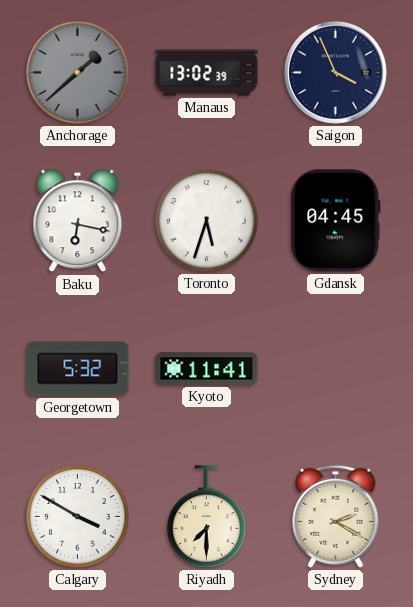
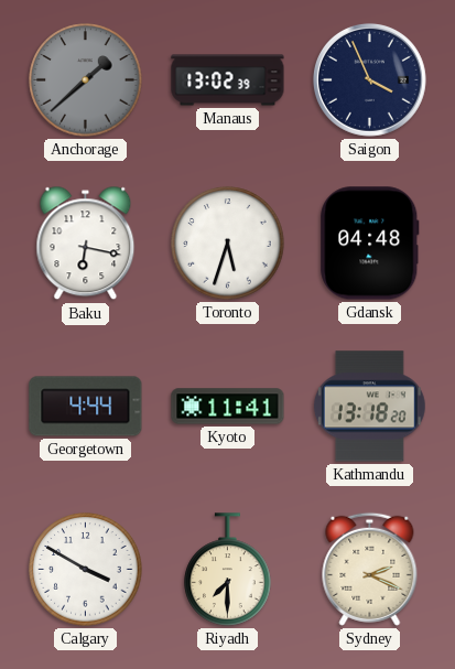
Gdansk: 04:45 -> 04:48
Georgetown: 5:32 -> 4:44
Kathmandu: none -> 13:18
Sydney: 2:20 -> 2:19
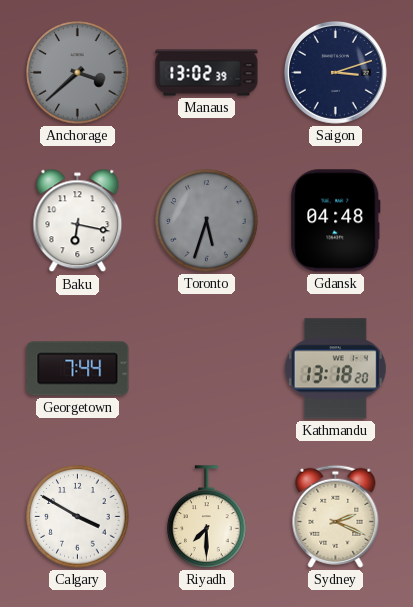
Anchorage: 1:38 -> 3:38
Saigon: 3:56 -> 3:12
Toronto dial: white -> grey
Georgetown: 4:44 -> 7:44
Kyoto: 11:41 -> none
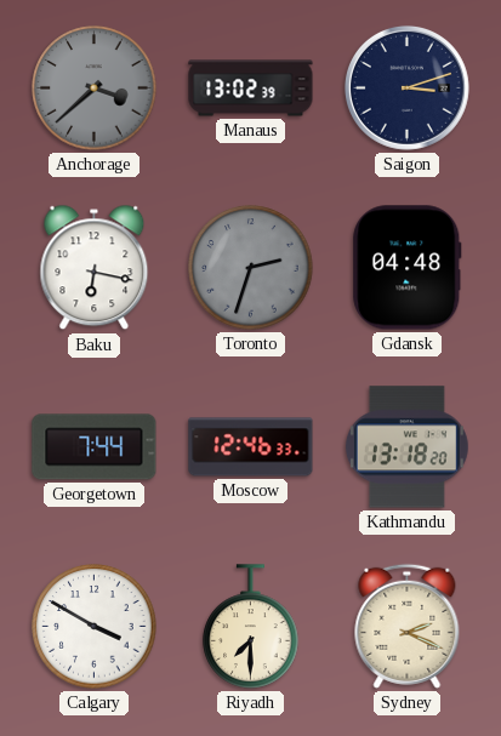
Toronto: 5:33 -> 2:33
Moscow: none -> 12:46
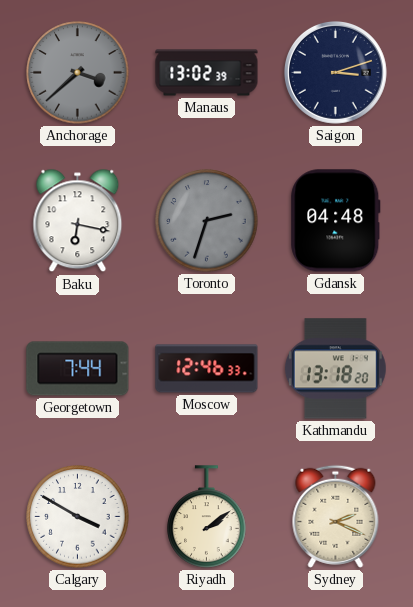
Riyadh: 7:30 -> 2:09
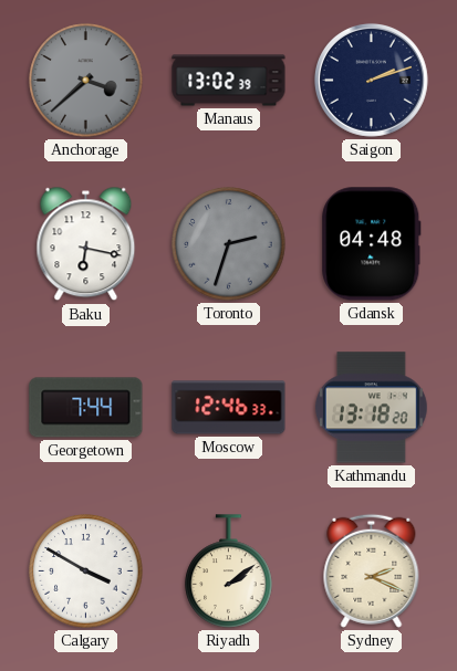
Saigon: 3:12 -> 2:12
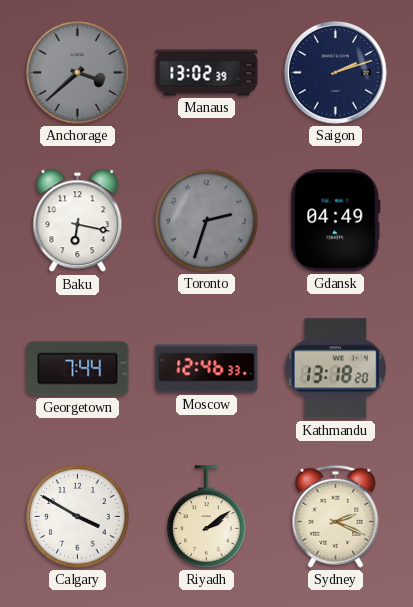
Gdansk: 04:48 -> 04:49
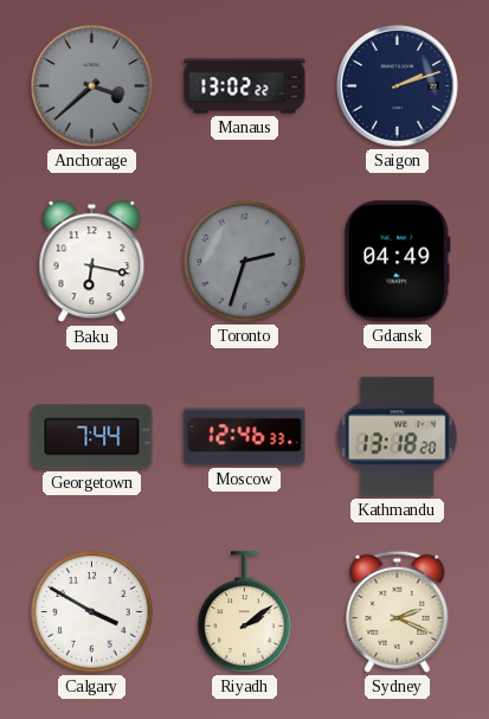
Manaus: 13:02:39 -> 13:02:22
